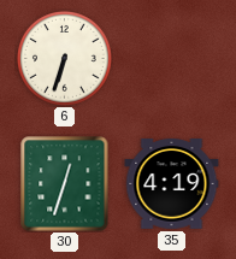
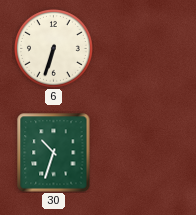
30: 12:33 -> 10:33
35: 4:19 -> none
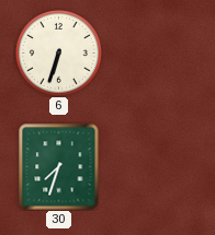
30: 10:33 -> 7:33
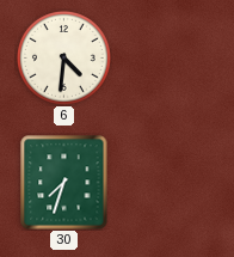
6: 6:33 -> 4:31
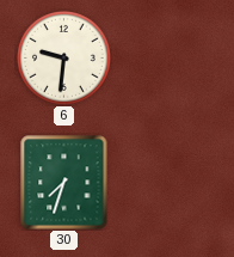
6: 4:31 -> 9:31
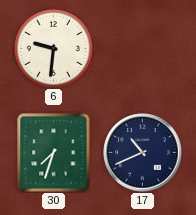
17: none -> 10:41
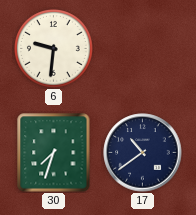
17: 10:41 -> 10:39
